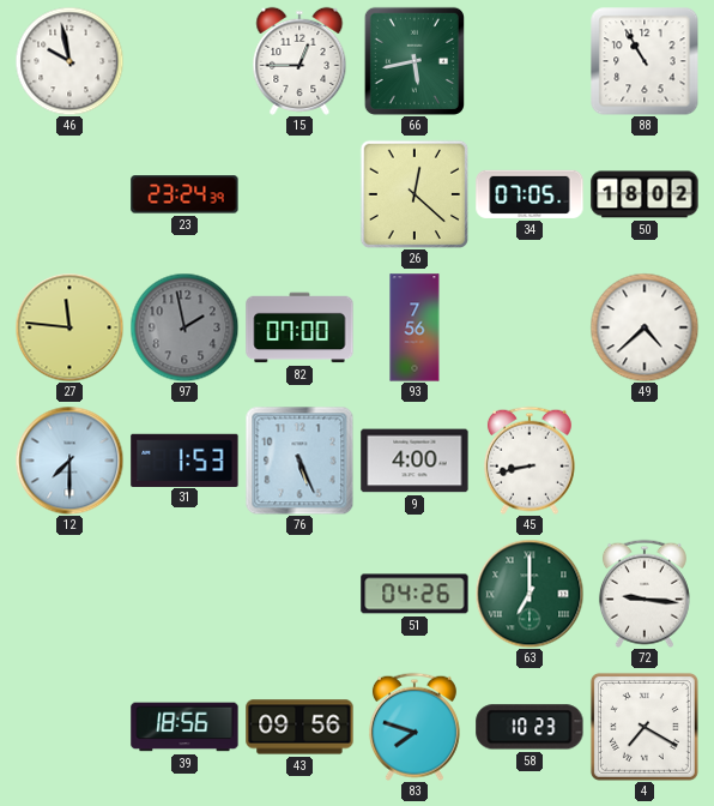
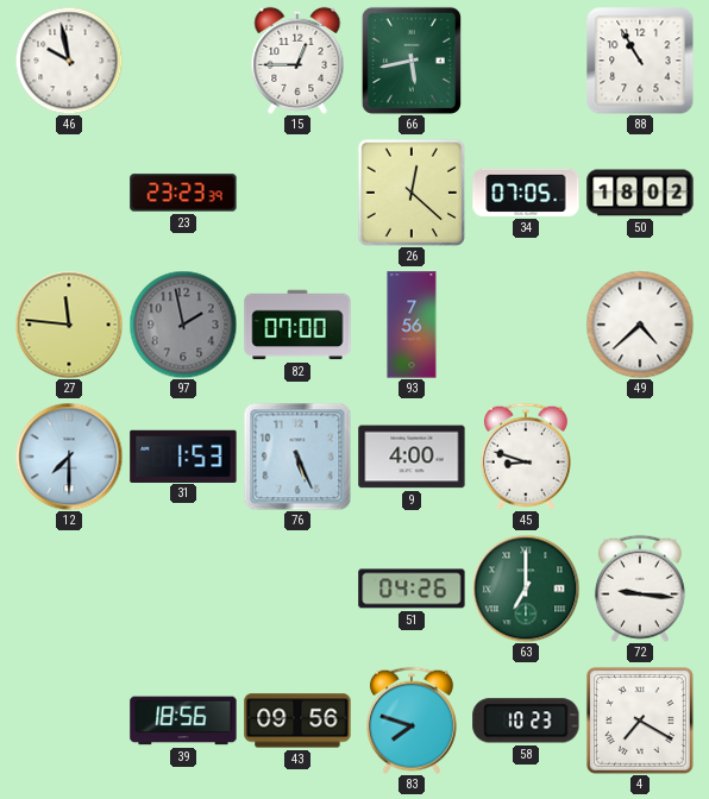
23: 23:24 -> 23:23
45: 8:43 -> 8:48
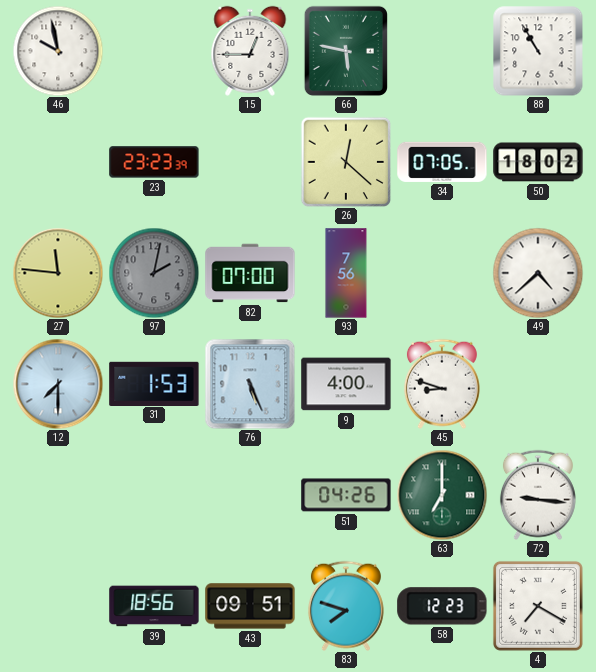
66: 5:43 -> 5:47
97: 1:58 -> 2:02
43: 09:56 -> 09:51
58: 10:23 -> 12:23
